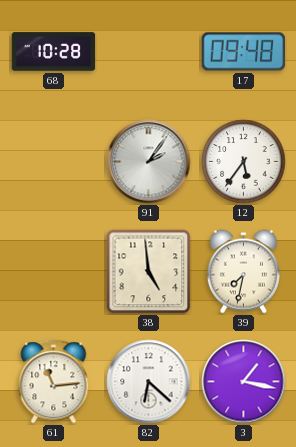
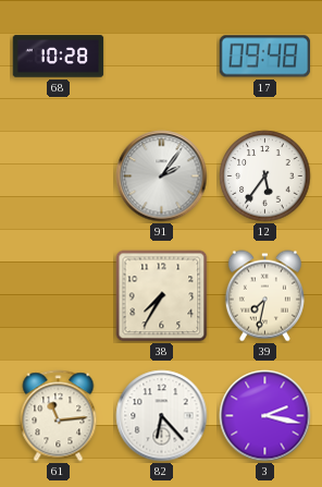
38: 4:59 -> 7:35
82: 6:22 -> 6:23
3: 1:17 -> 2:17
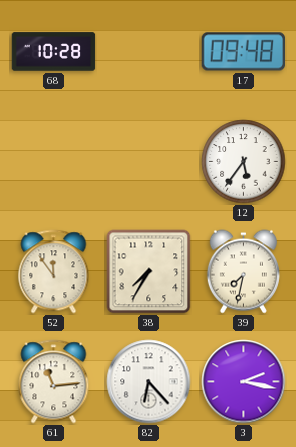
91: 2:06 -> none
52: none -> 11:54
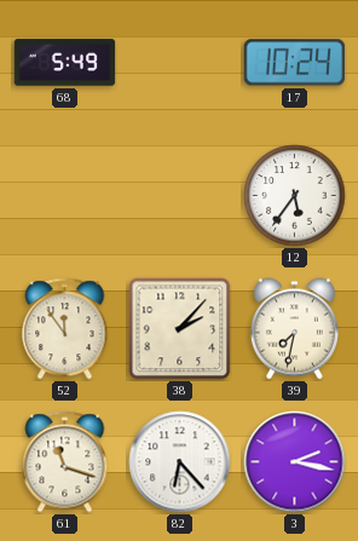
68: 10:28 -> 5:49
17: 09:48 -> 10:24
38: 7:35 -> 2:07
61: 11:14 -> 11:18
